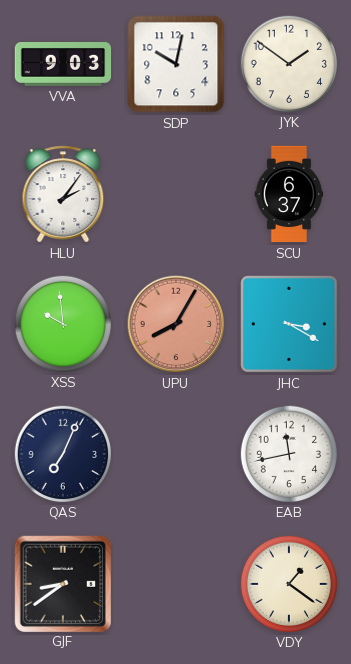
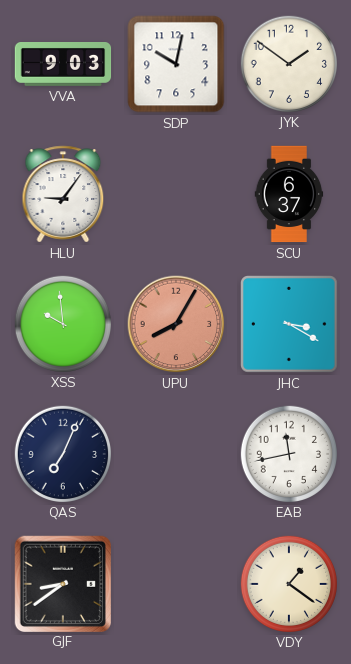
HLU: 2:06 -> 9:06
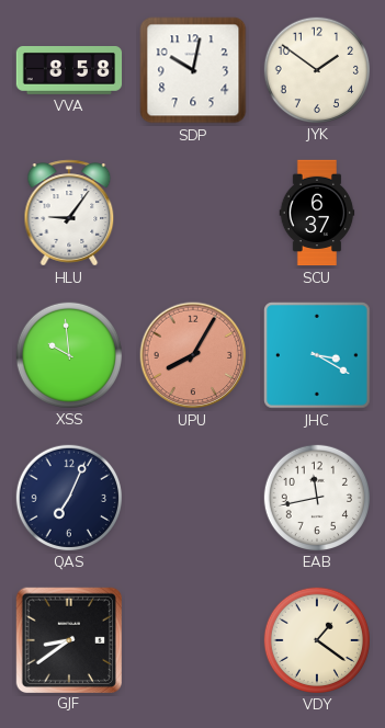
VVA: 9:03 -> 8:58
